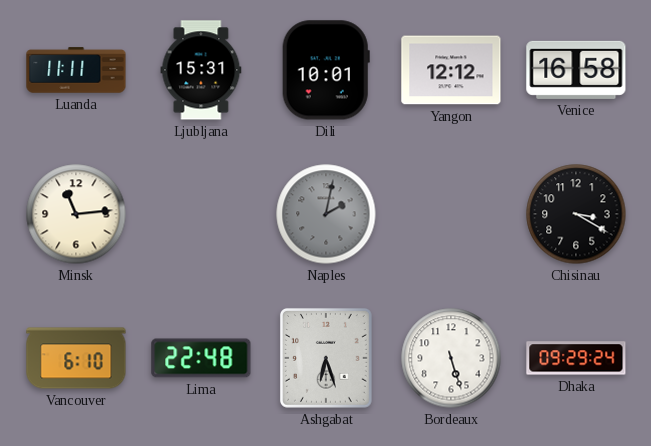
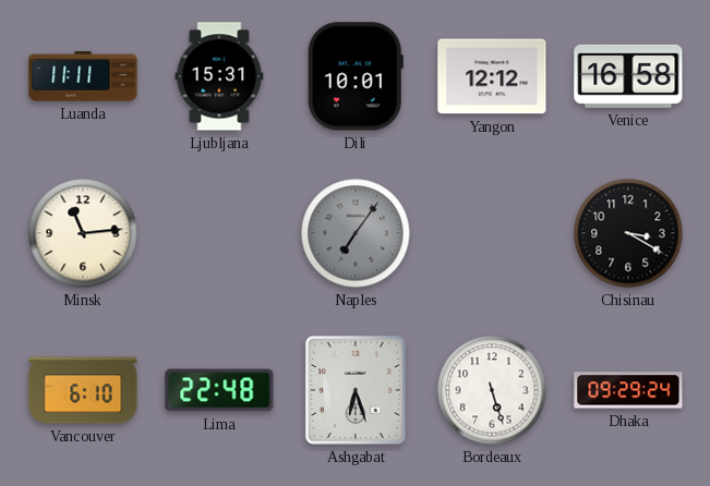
Naples: 2:02 -> 7:06
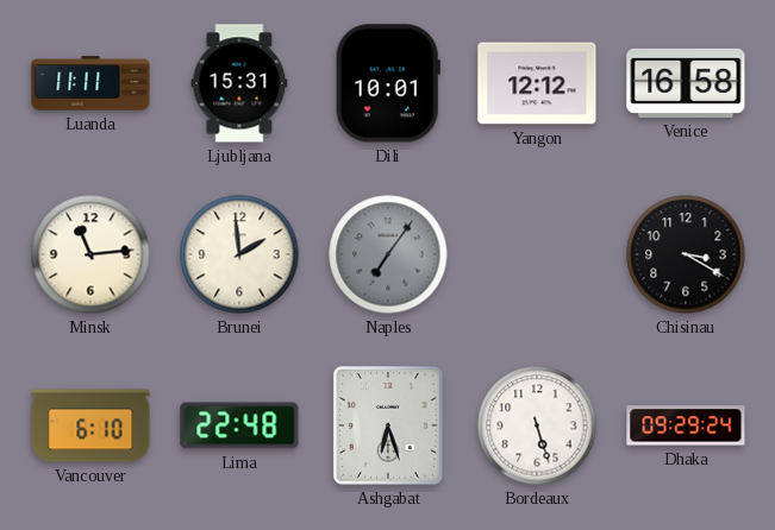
Brunei: none -> 1:59
